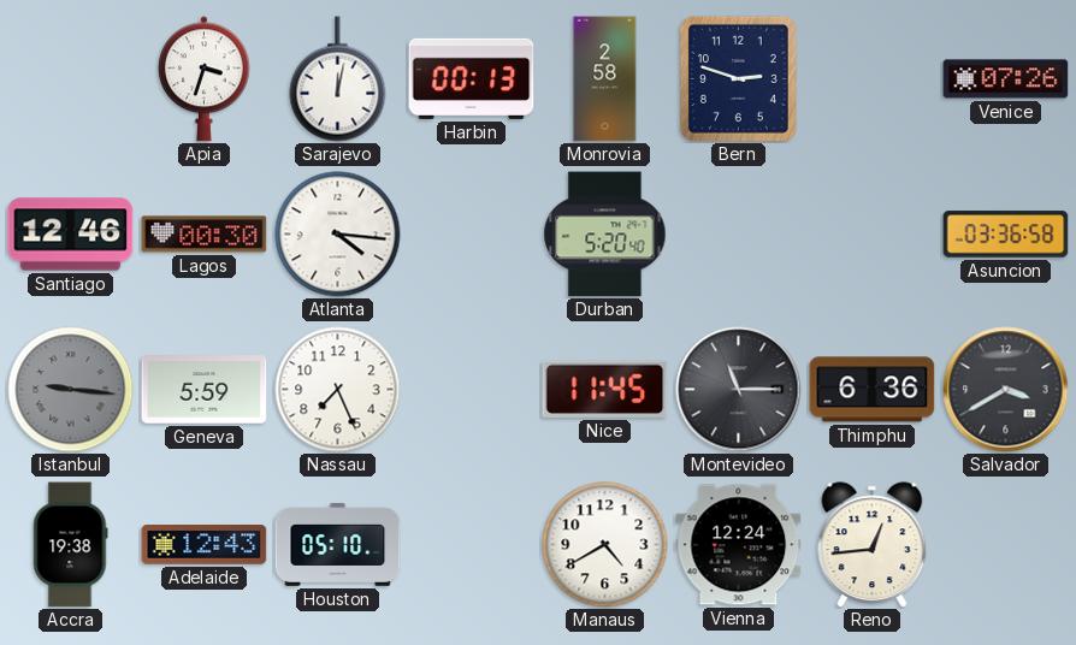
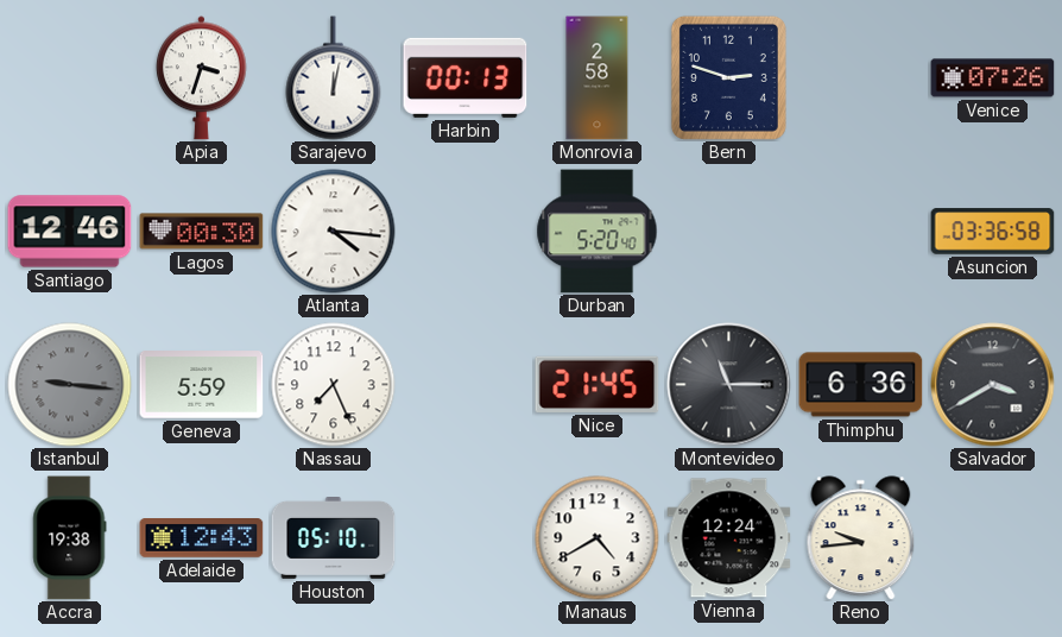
Nice: 11:45 -> 21:45
Reno: 12:44 -> 9:44
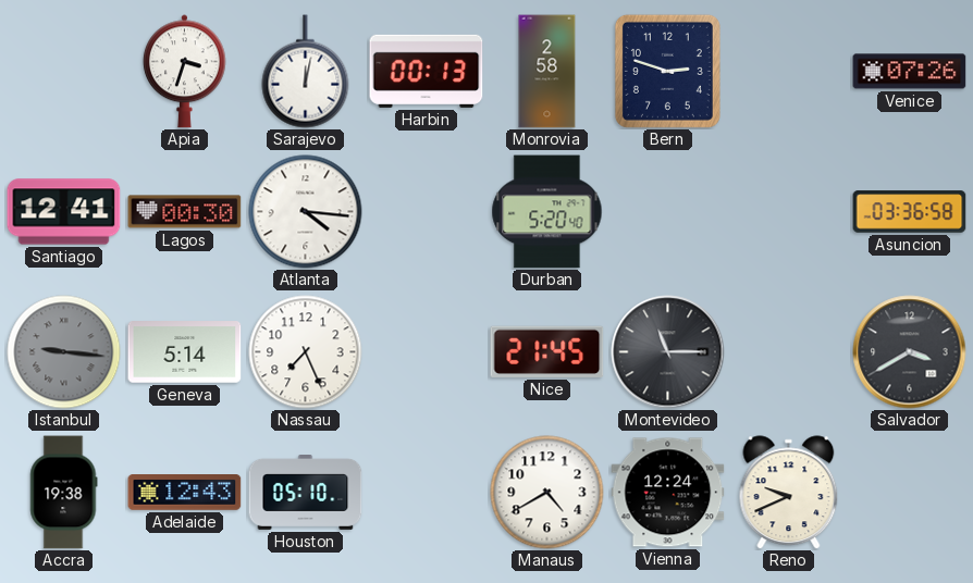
Santiago: 12:46 -> 12:41
Geneva: 5:59 -> 5:14
Thimphu: 6:36 -> none
Reno: 9:44 -> 9:41
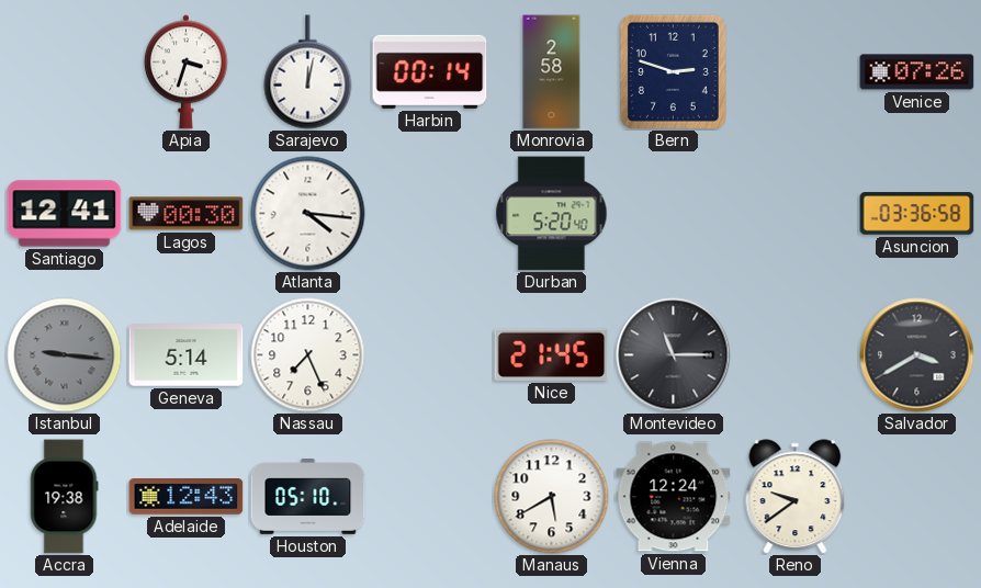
Harbin: 00:13 -> 00:14
Manaus: 4:40 -> 5:40
Reno: 9:41 -> 9:39
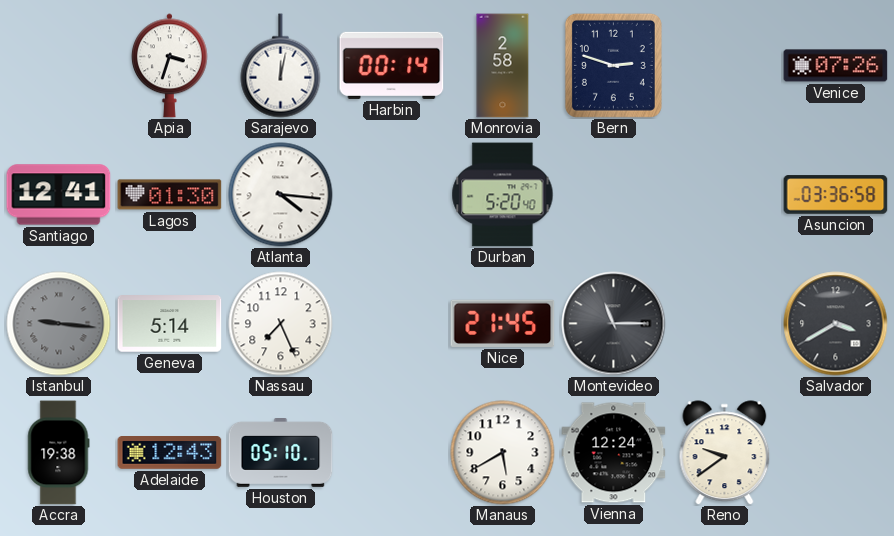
Lagos: 00:30 -> 01:30
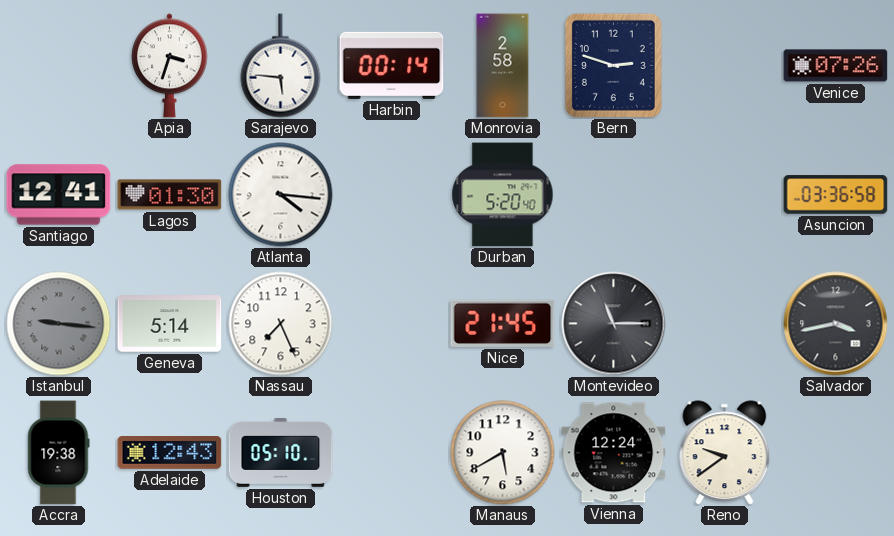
Sarajevo: 12:02 -> 5:46
Salvador: 3:40 -> 3:43
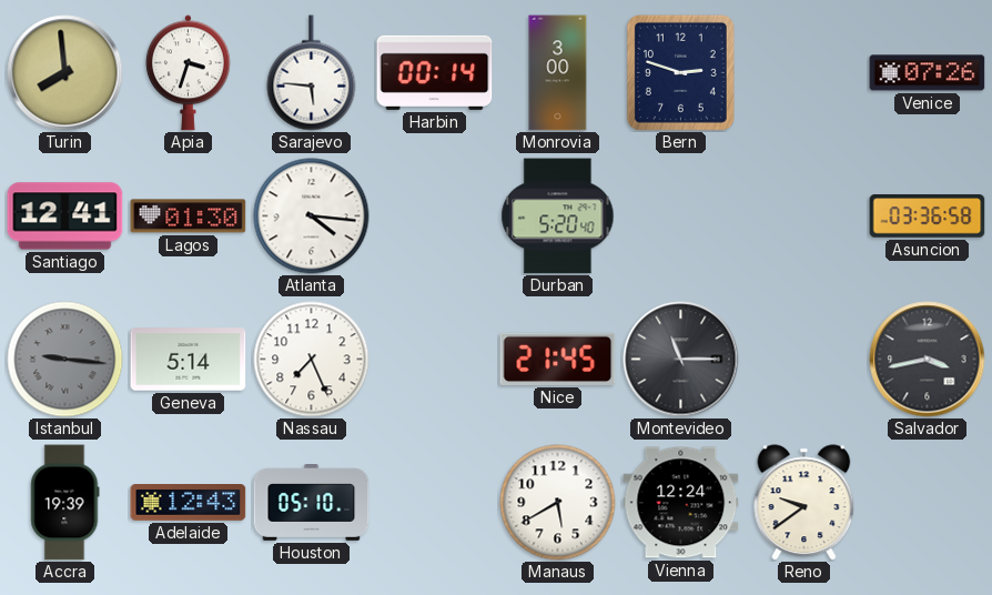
Turin: none -> 7:59
Monrovia: 2:58 -> 3:00
Accra: 19:38 -> 19:39
